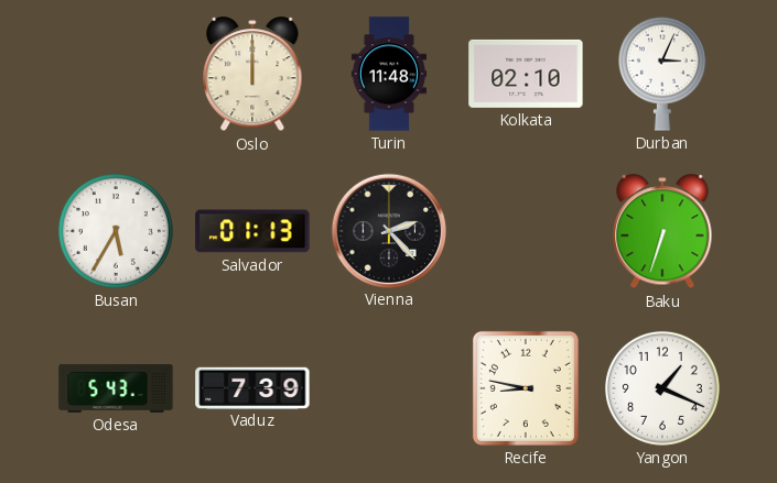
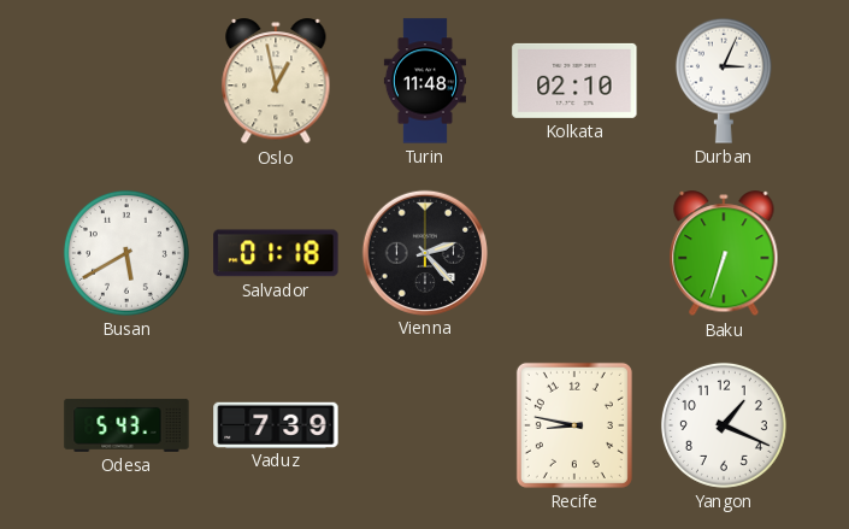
Oslo: 12:00 -> 12:58
Busan: 5:35 -> 5:40
Salvador: 01:13 -> 01:18
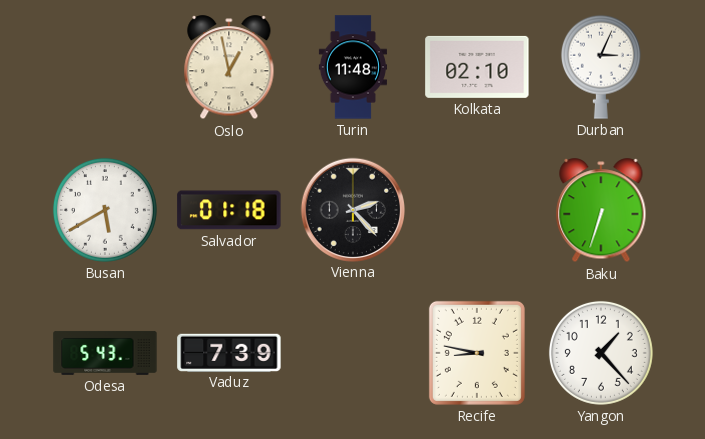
Yangon: 1:19 -> 1:23
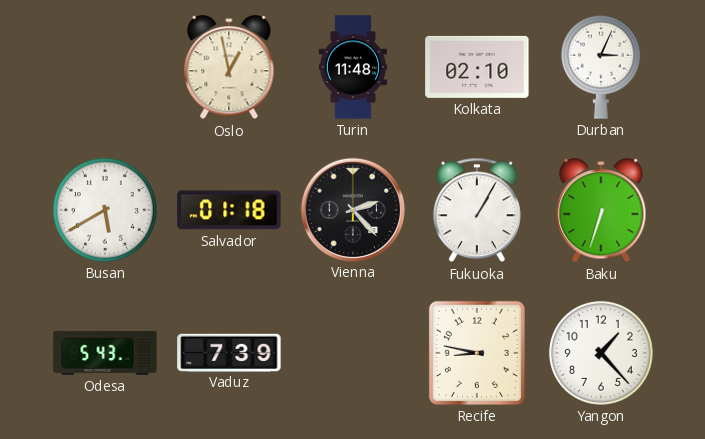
Fukuoka: none -> 1:05
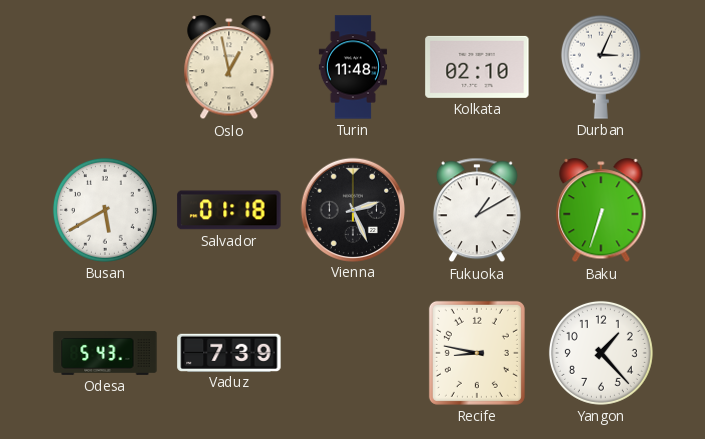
Vienna: 2:23 -> 2:26
Fukuoka: 1:05 -> 1:10
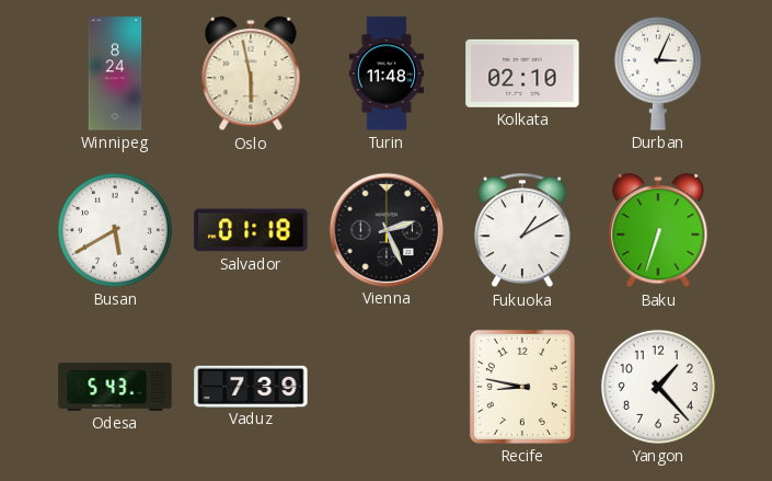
Winnipeg: none -> 8:24
Oslo: 12:58 -> 5:58
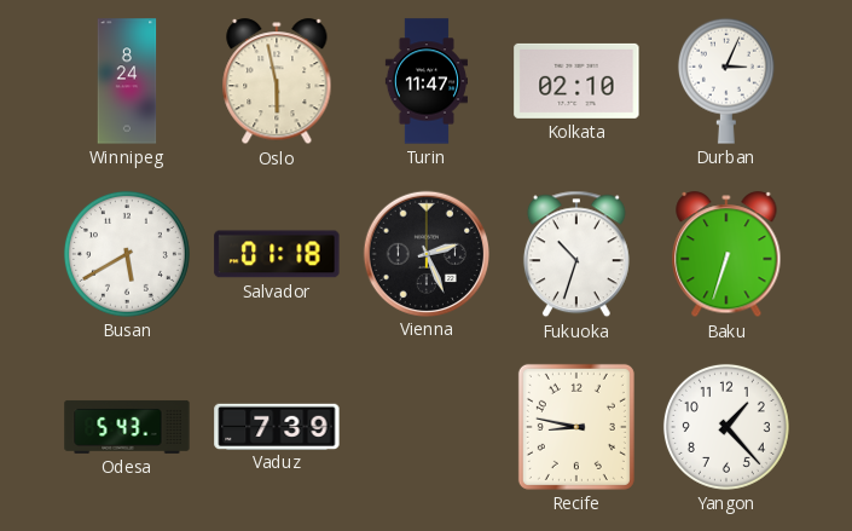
Turin: 11:48 -> 11:47
Fukuoka: 1:10 -> 10:33
